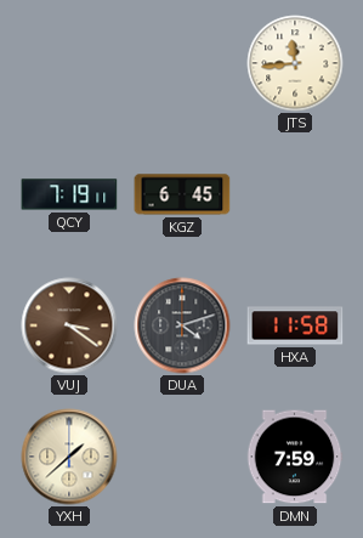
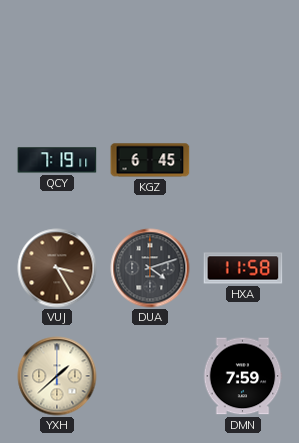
JTS: 11:44 -> none
VUJ: 3:21 -> 3:25
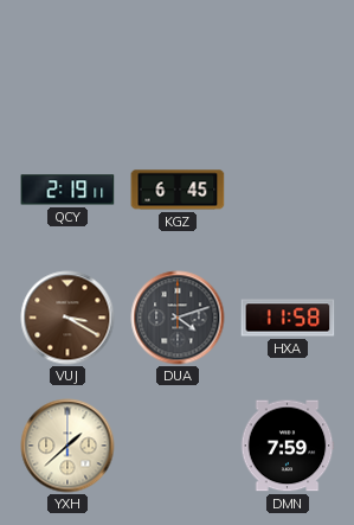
QCY: 7:19 -> 2:19
VUJ: 3:25 -> 3:20
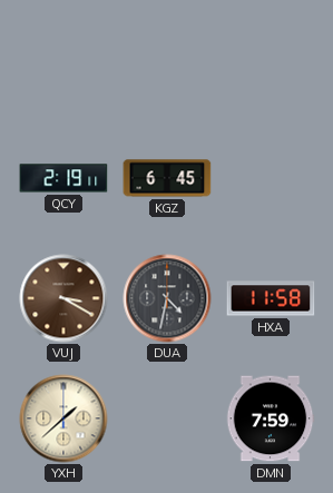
DUA: 4:12 -> 4:32
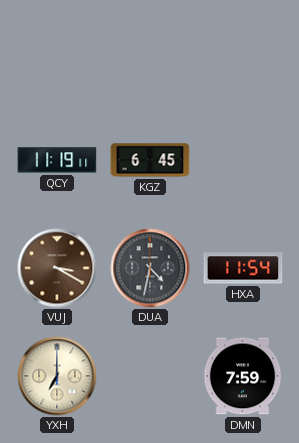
QCY: 2:19 -> 11:19
HXA: 11:58 -> 11:54
YXH: 1:38 -> 7:00
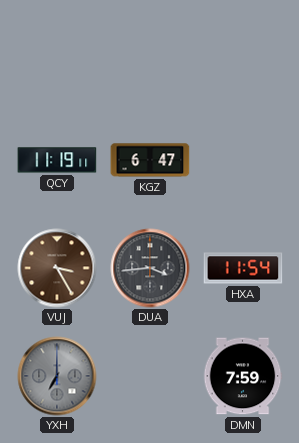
KGZ: 6:45 -> 6:47
VUJ: 3:20 -> 3:25
DUA: 4:32 -> 3:44
YXH dial: cream -> grey
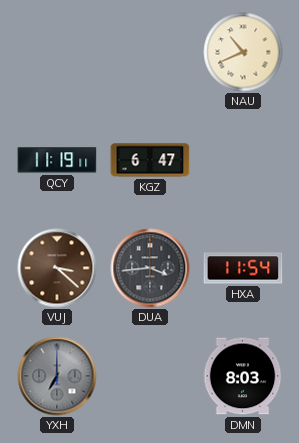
NAU: none -> 10:41
VUJ: 3:25 -> 3:22
DMN: 7:59 -> 8:03
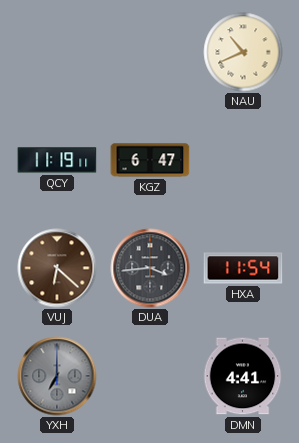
VUJ: 3:22 -> 6:22
DMN: 8:03 -> 4:41
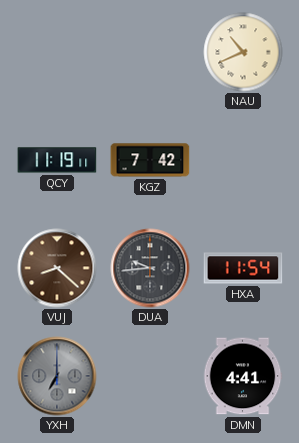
KGZ: 6:47 -> 7:42
VUJ: 6:22 -> 8:22
DUA: 3:44 -> 9:44
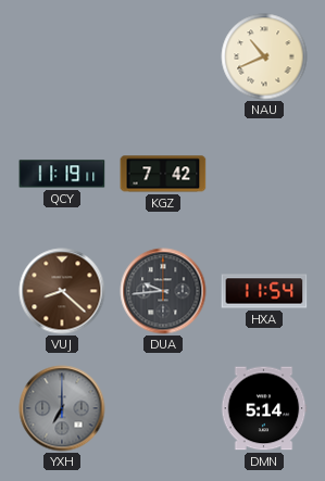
DMN: 4:41 -> 5:14
